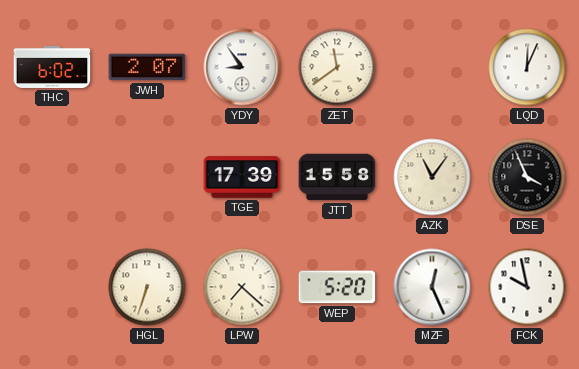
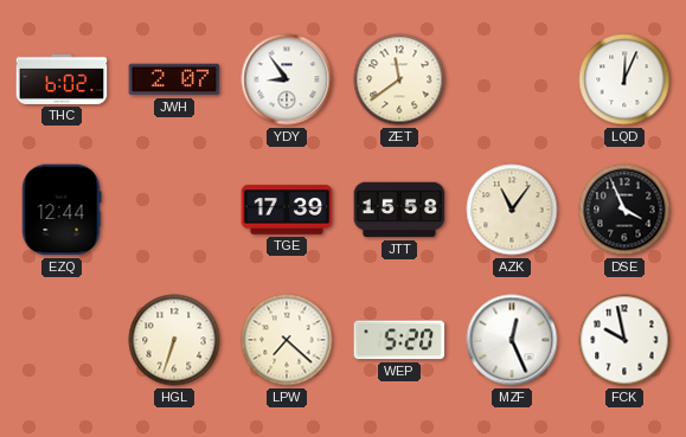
EZQ: none -> 12:44
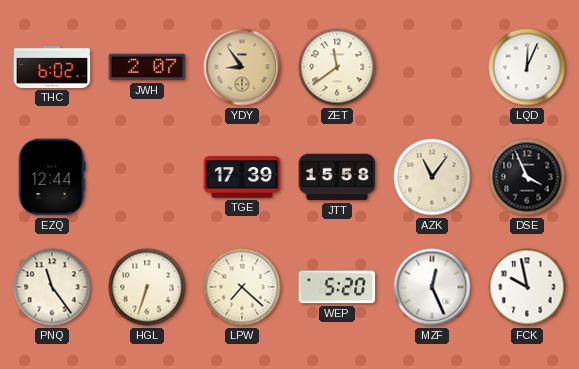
YDY dial: white -> champagne
PNQ: none -> 11:24
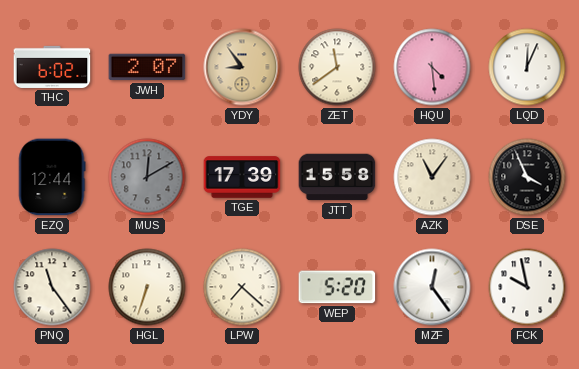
HQU: none -> 4:29
MUS: none -> 12:10
MZF: 12:26 -> 12:24
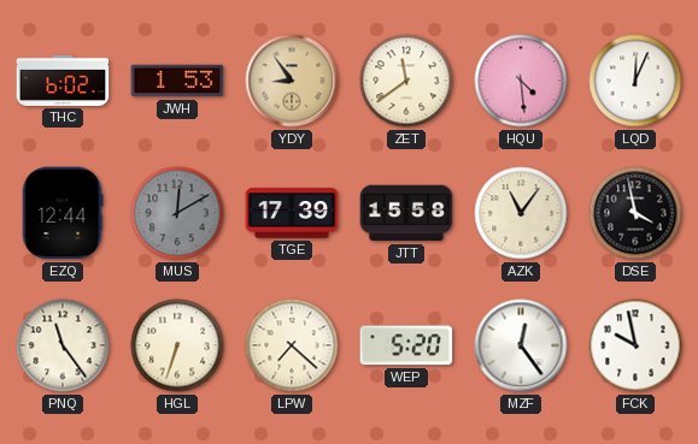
JWH: 2:07 -> 1:53
DSE: 3:56 -> 3:58
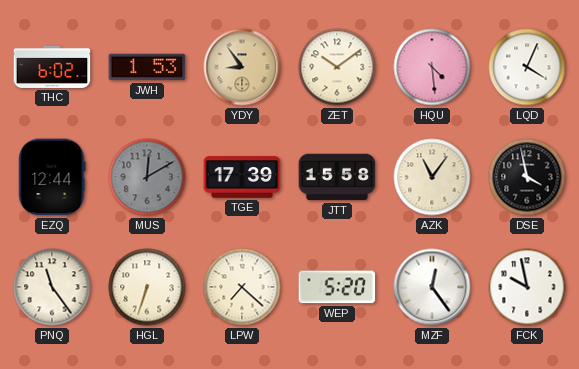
ZET: 11:39 -> 10:09
LQD: 12:04 -> 4:04
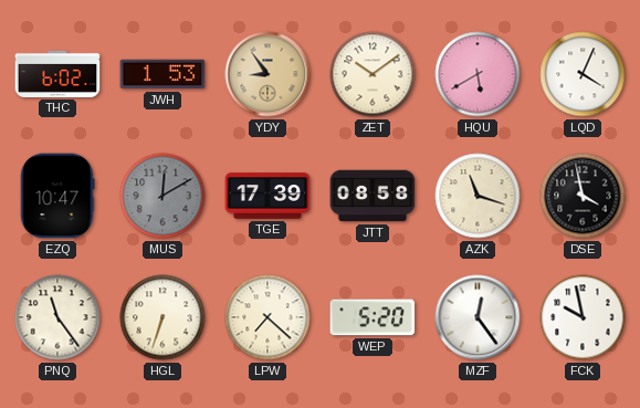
HQU: 4:29 -> 5:40
EZQ: 12:44 -> 10:47
JTT: 15:58 -> 08:58
AZK: 11:06 -> 11:18
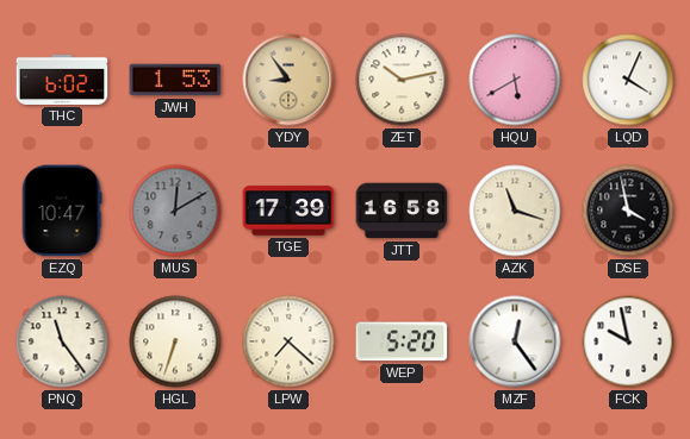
ZET: 10:09 -> 10:13
JTT: 08:58 -> 16:58
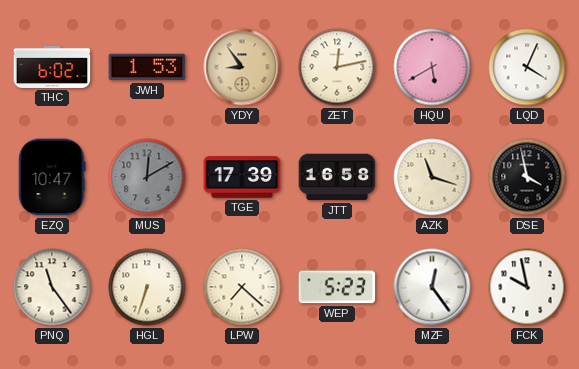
ZET: 10:13 -> 12:13
WEP: 5:20 -> 5:23
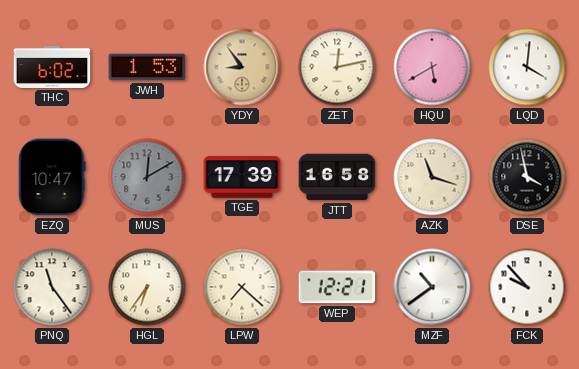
LQD: 4:04 -> 4:01
HGL: 6:33 -> 6:36
WEP: 5:23 -> 12:21
MZF: 12:24 -> 10:39
FCK: 9:58 -> 9:53
